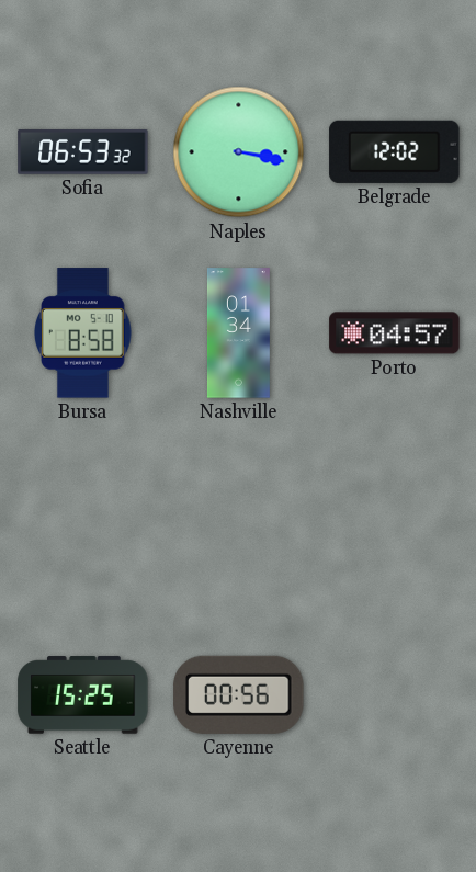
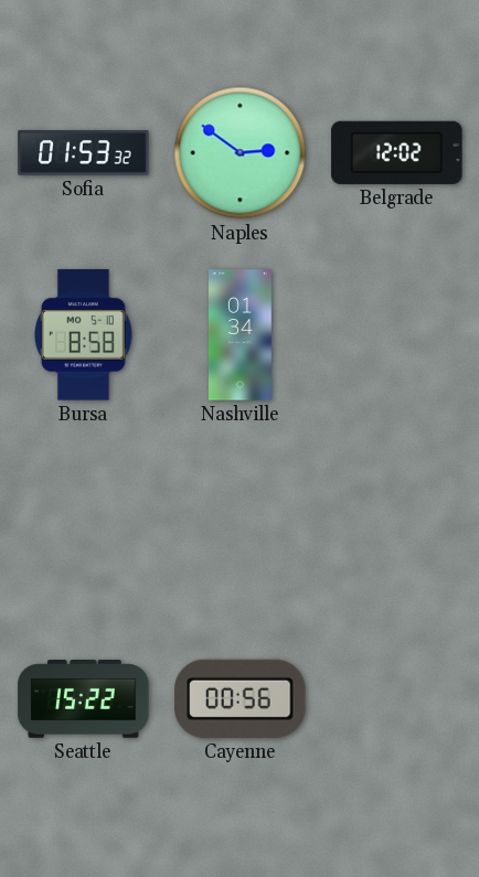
Sofia: 06:53 -> 01:53
Naples: 3:17 -> 2:51
Porto: 04:57 -> none
Seattle: 15:25 -> 15:22
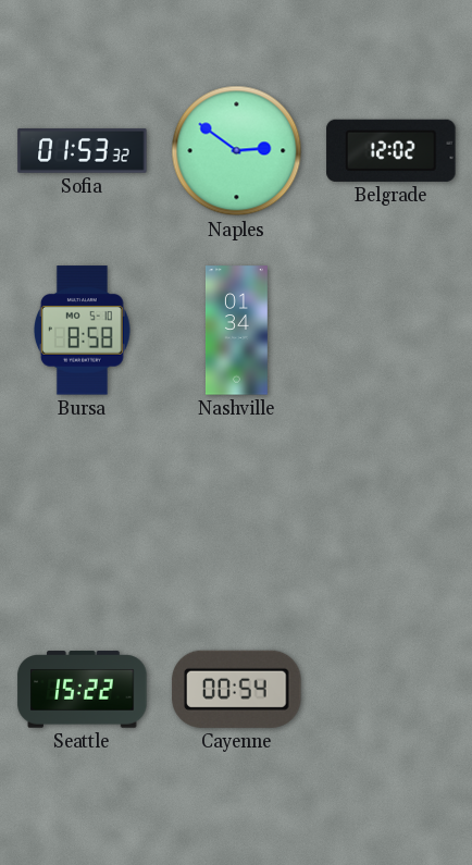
Cayenne: 00:56 -> 00:54
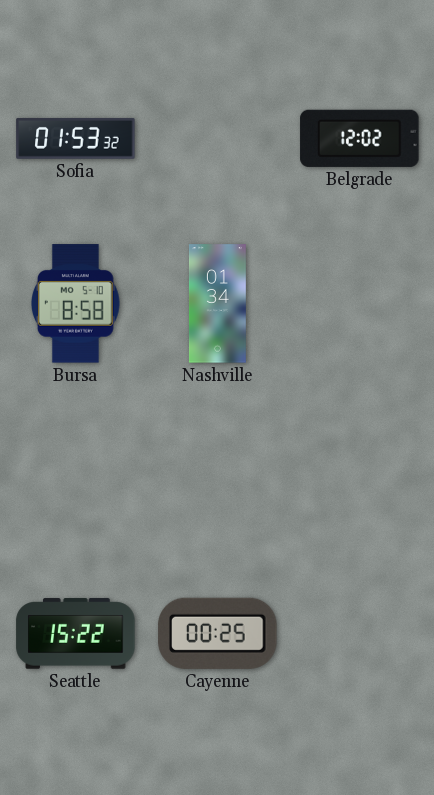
Naples: 2:51 -> none
Cayenne: 00:54 -> 00:25
